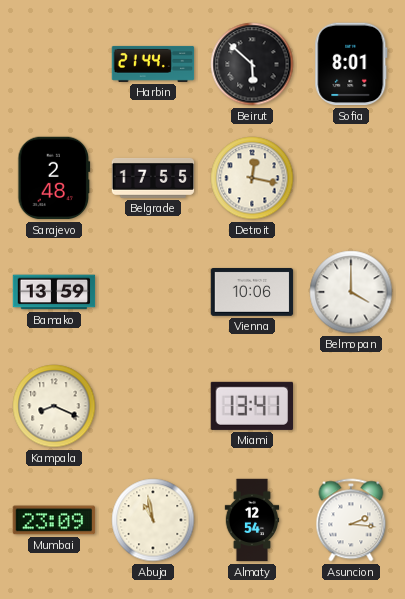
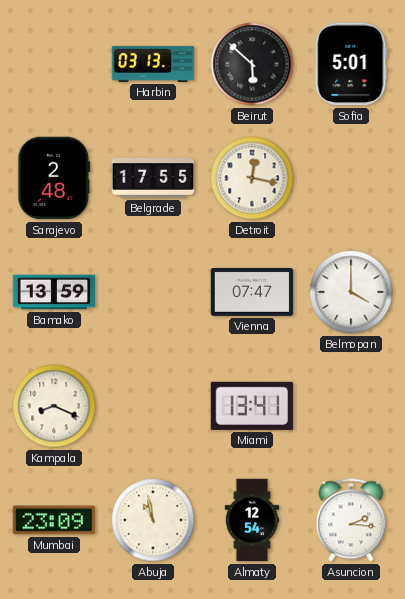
Harbin: 21:44 -> 03:13
Sofia: 8:01 -> 5:01
Vienna: 10:06 -> 07:47
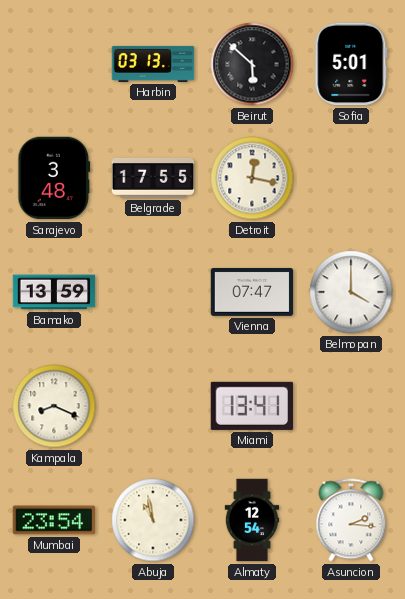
Sarajevo: 2:48 -> 3:48
Mumbai: 23:09 -> 23:54
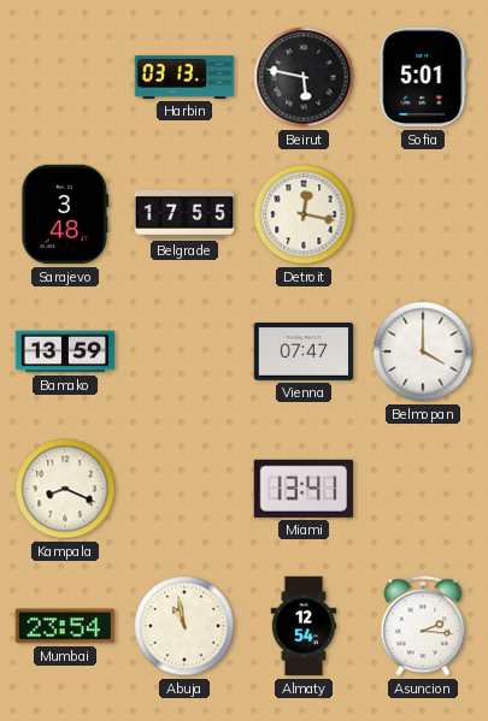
Beirut: 5:52 -> 5:47
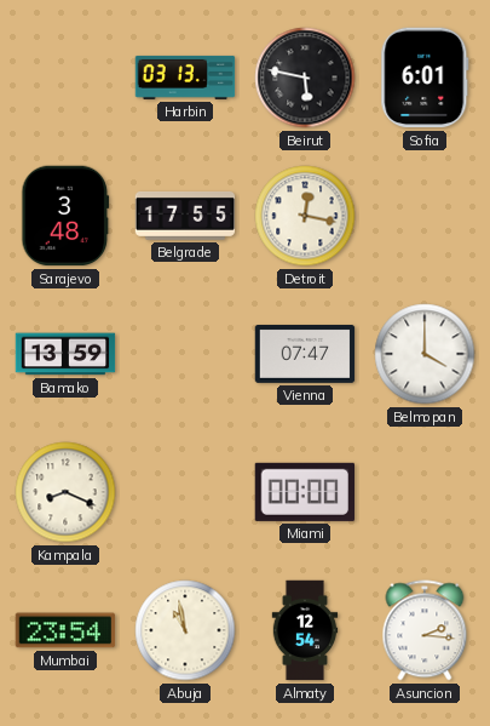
Sofia: 5:01 -> 6:01
Miami: 13:41 -> 00:00
